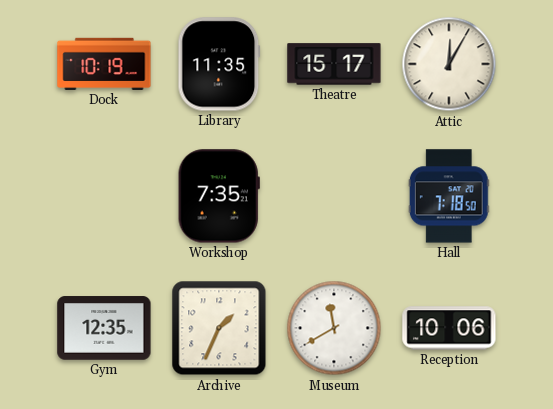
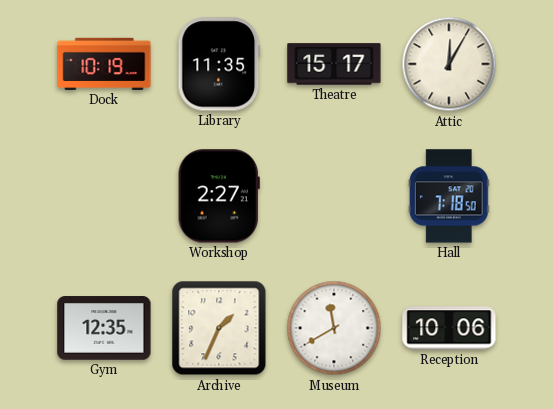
Workshop: 7:35 -> 2:27
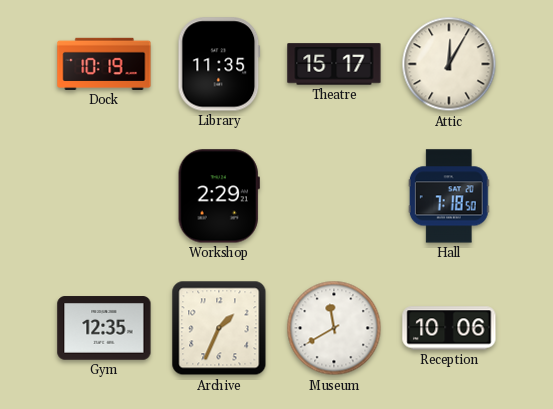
Workshop: 2:27 -> 2:29
